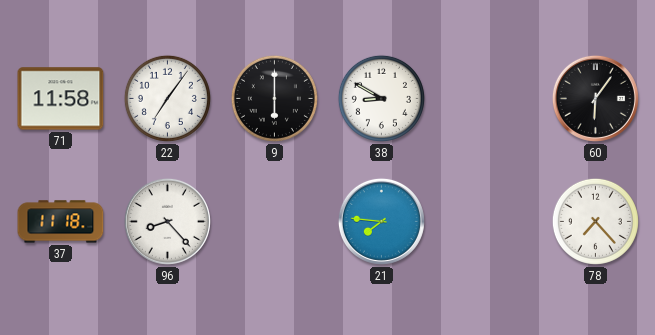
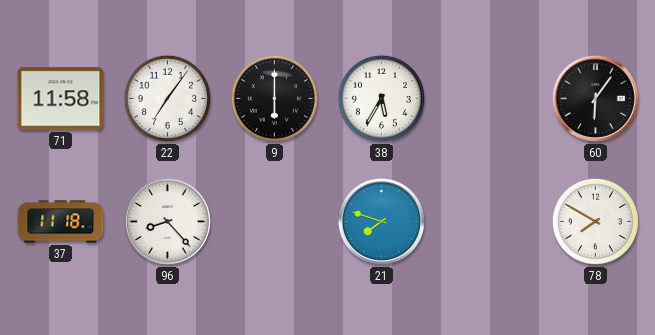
38: 8:50 -> 5:35
21: 7:46 -> 7:48
78: 7:23 -> 7:50
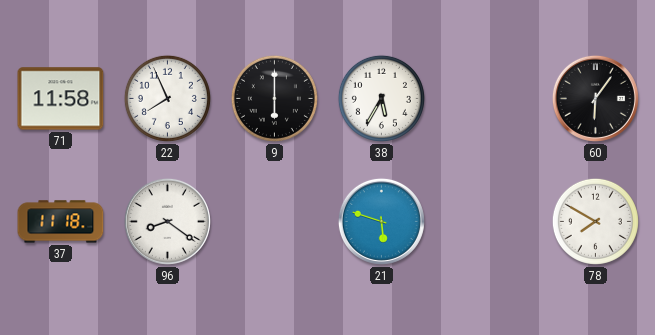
22: 7:06 -> 7:56
96: 8:23 -> 8:21
21: 7:48 -> 5:48
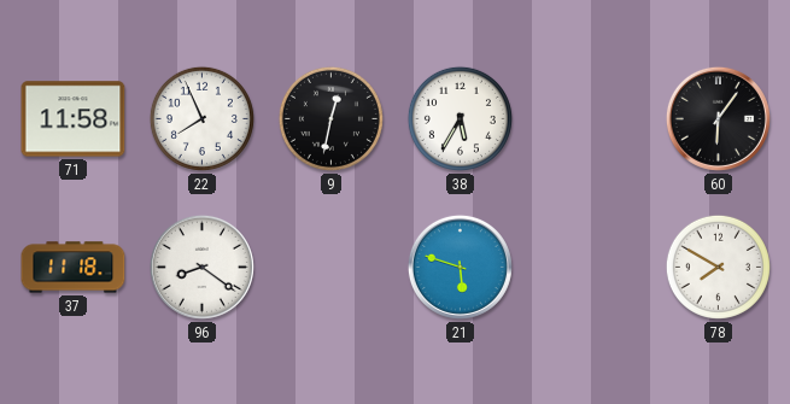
9: 6:00 -> 12:32
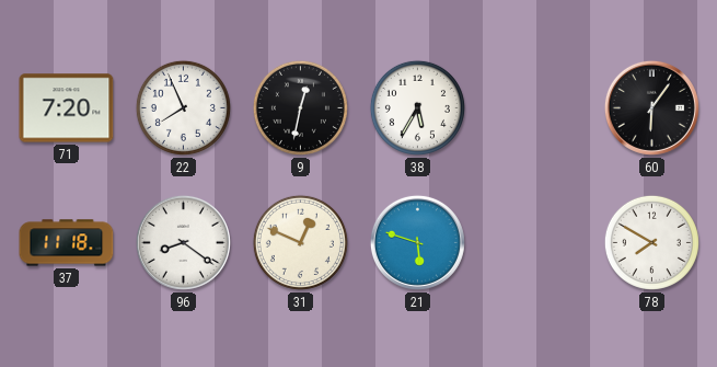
71: 11:58 -> 7:20
31: none -> 12:49
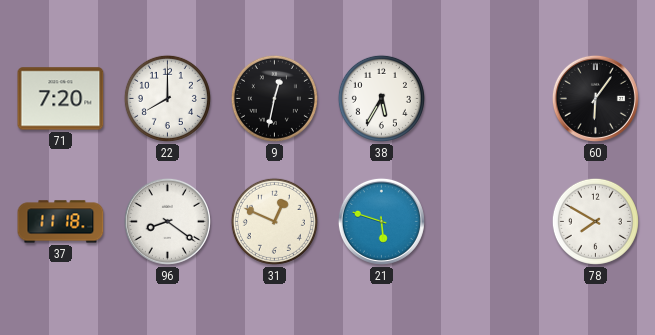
22: 7:56 -> 8:00
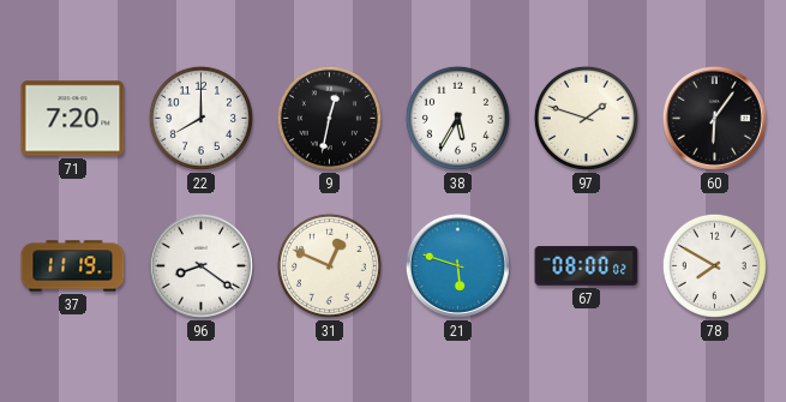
97: none -> 1:48
37: 11:18 -> 11:19
67: none -> 08:00
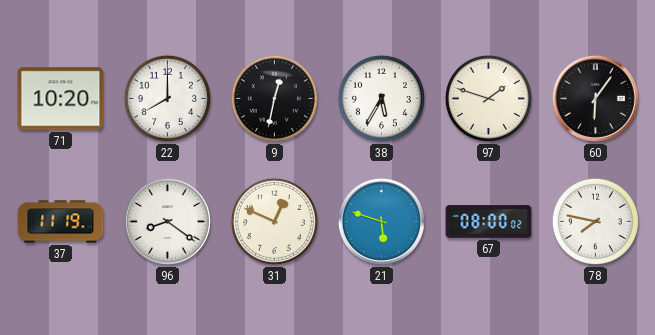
71: 7:20 -> 10:20
78: 7:50 -> 7:47
